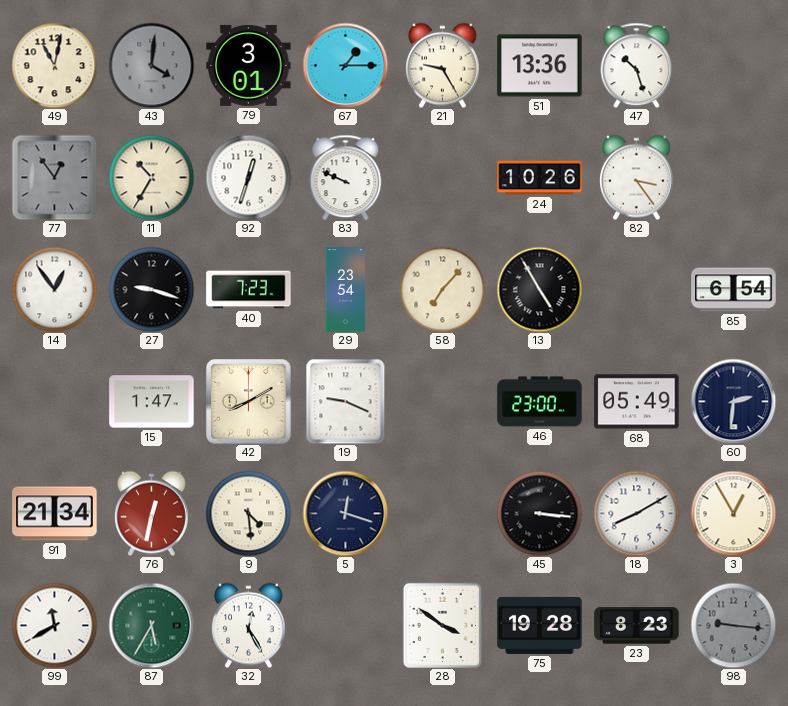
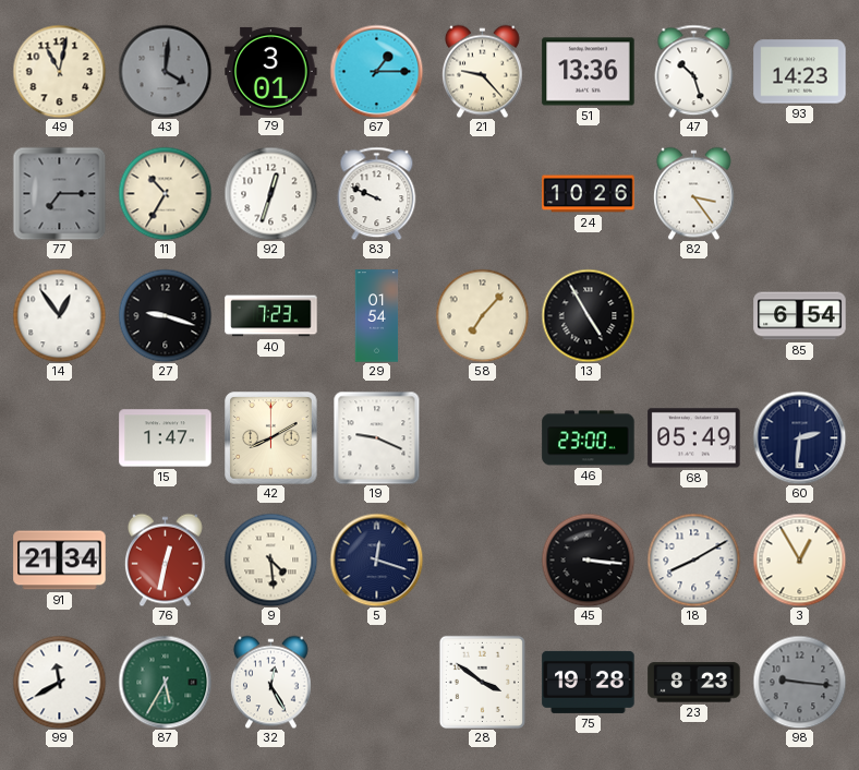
21: 9:25 -> 9:23
93: none -> 14:23
77: 12:54 -> 7:15
29: 23:54 -> 01:54
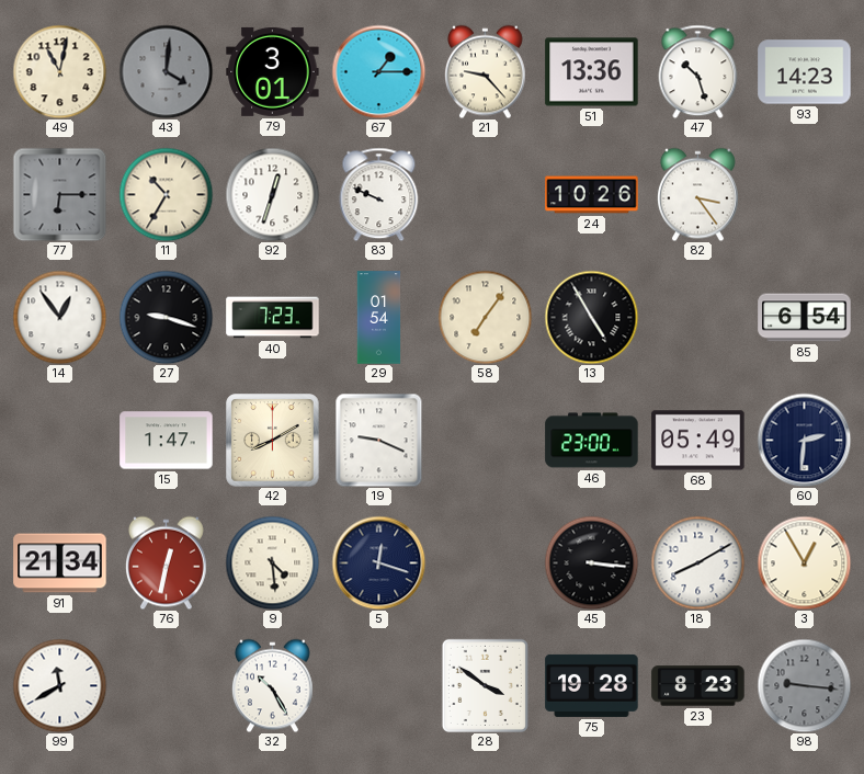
77: 7:15 -> 6:15
58: 7:07 -> 7:06
87: 5:35 -> none
32: 12:25 -> 10:25
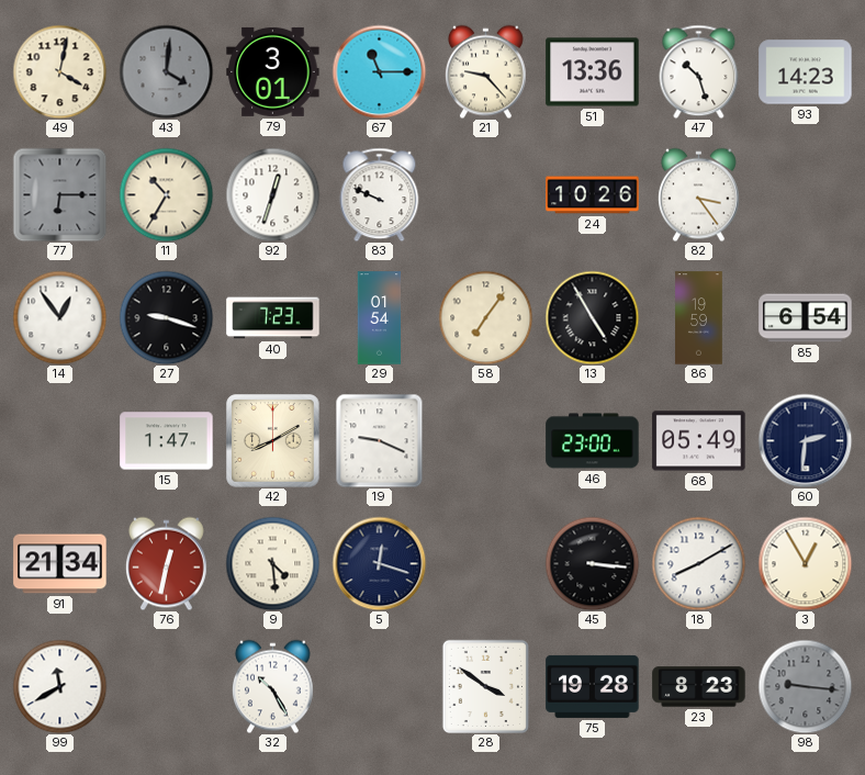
49: 11:02 -> 4:02
67: 1:15 -> 11:15
86: none -> 19:59
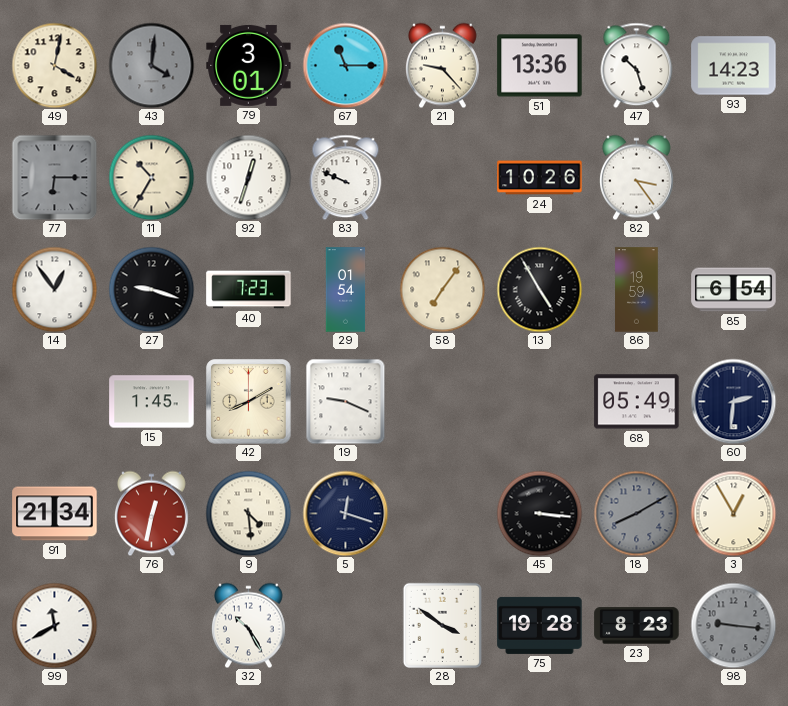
15: 1:47 -> 1:45
46: 23:00 -> none
18 dial: white -> grey
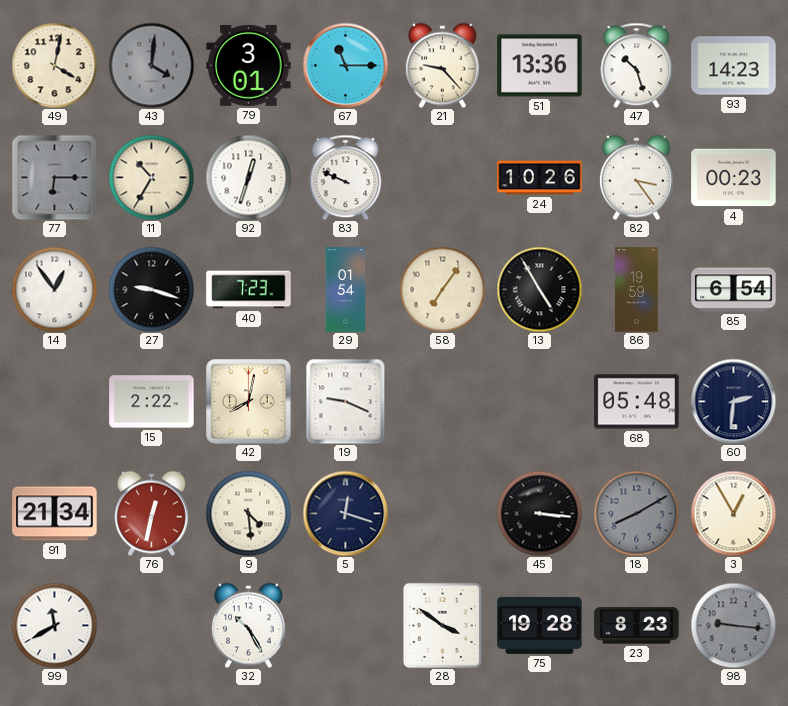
4: none -> 00:23
15: 1:45 -> 2:22
42: 8:10 -> 8:02
68: 05:49 -> 05:48
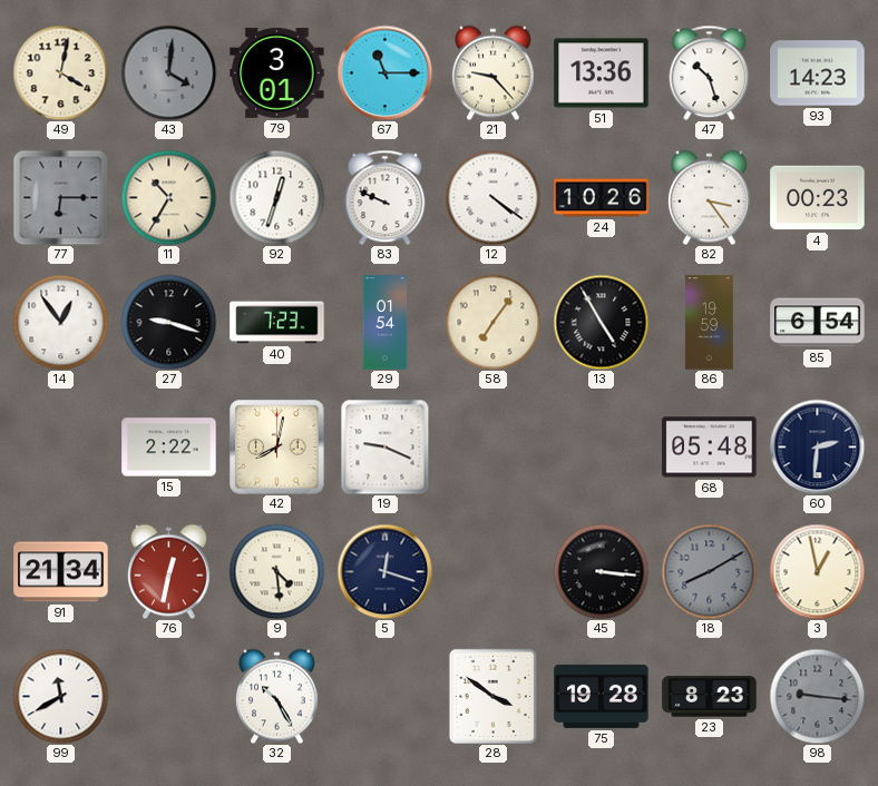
12: none -> 4:21
3: 12:55 -> 12:58
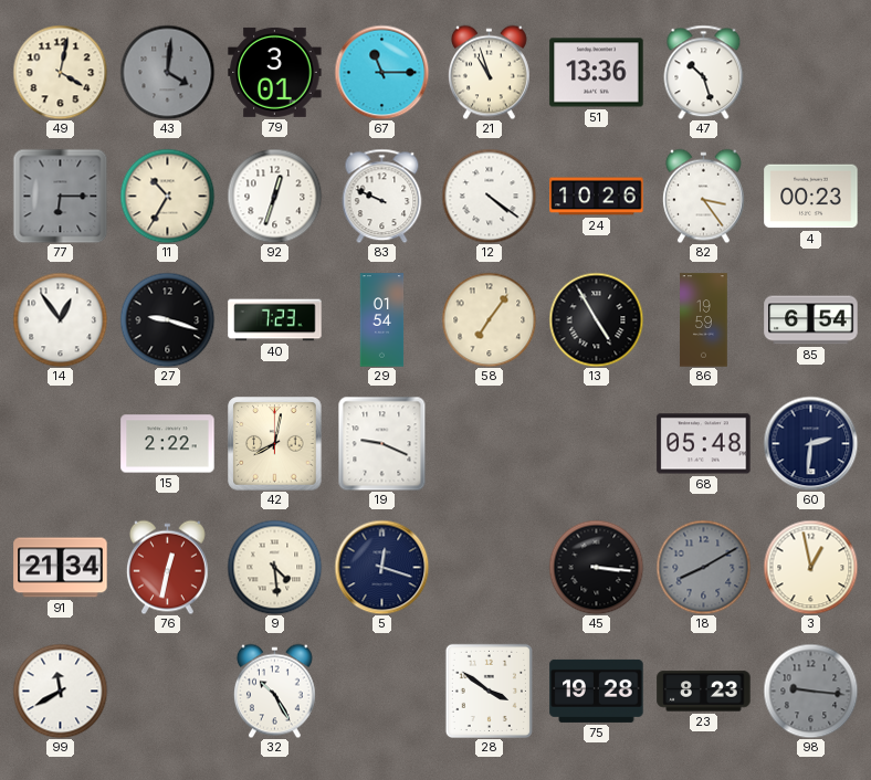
21: 9:23 -> 10:57
93: 14:23 -> none
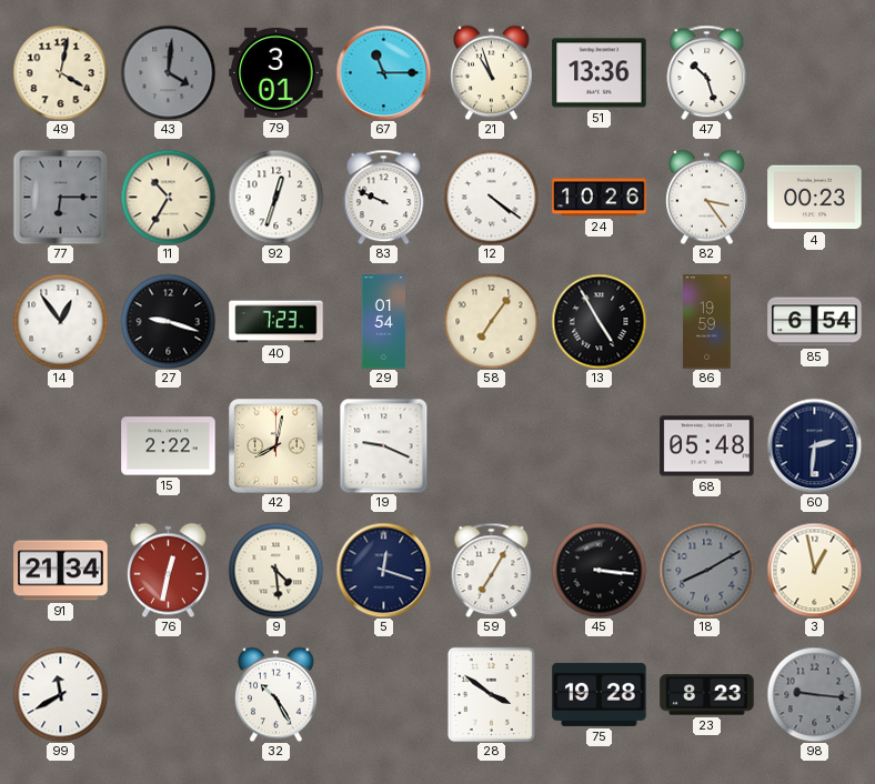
59: none -> 7:05
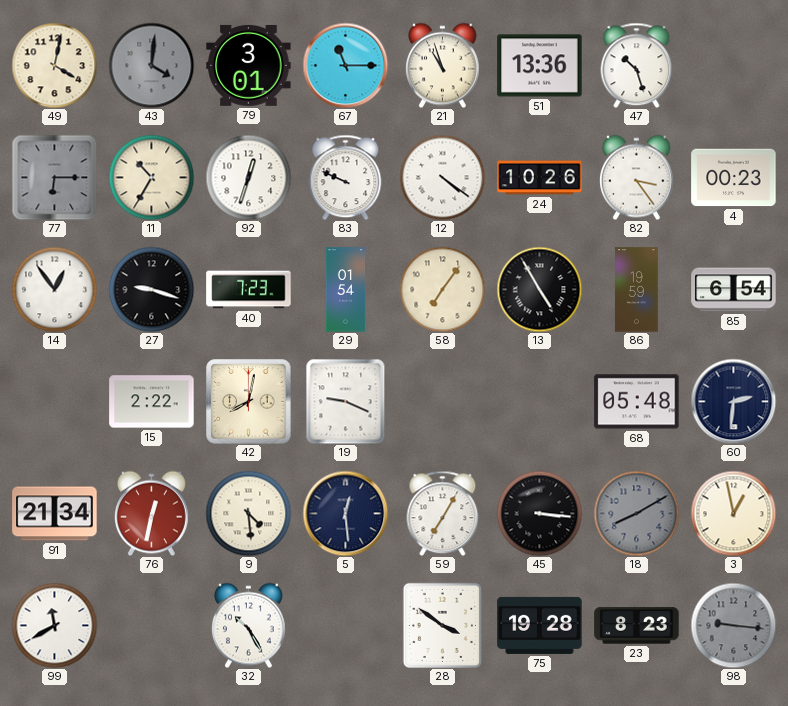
5: 12:18 -> 12:29
